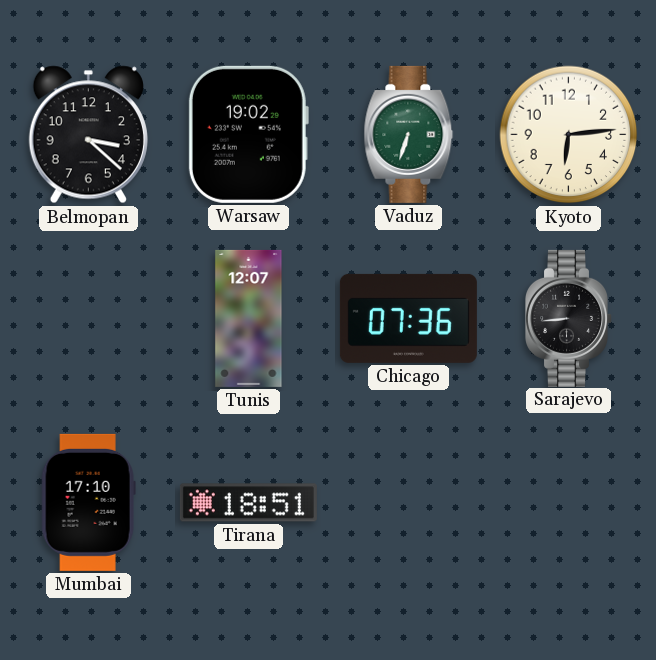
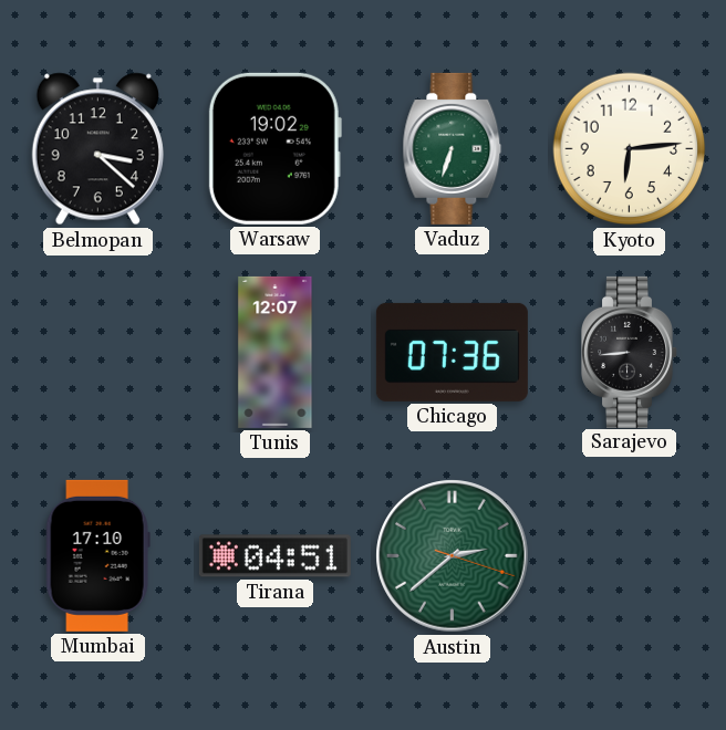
Tirana: 18:51 -> 04:51
Austin: none -> 2:38
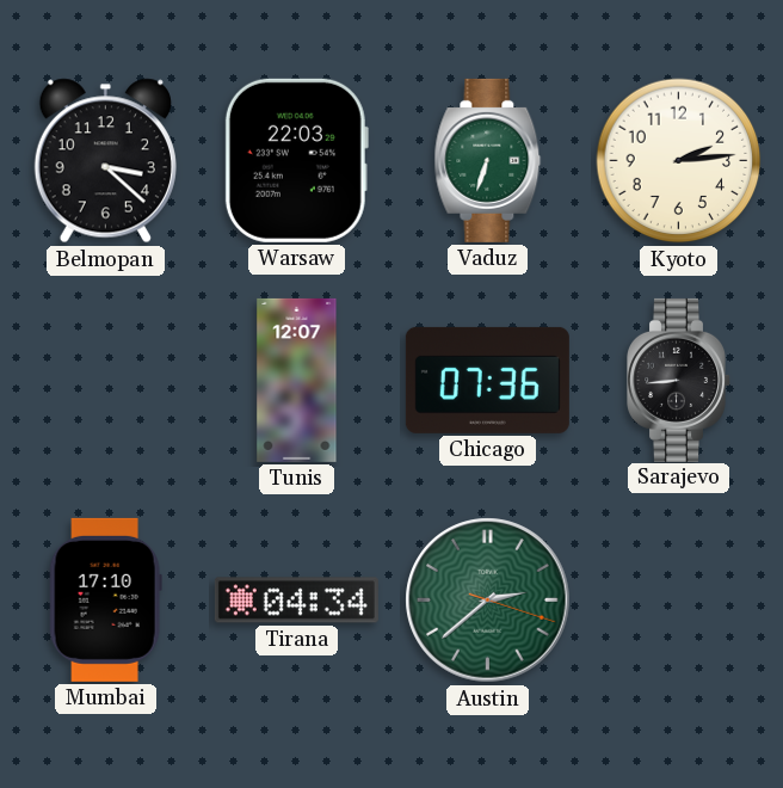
Warsaw: 19:02 -> 22:03
Kyoto: 6:14 -> 2:14
Tirana: 04:51 -> 04:34
